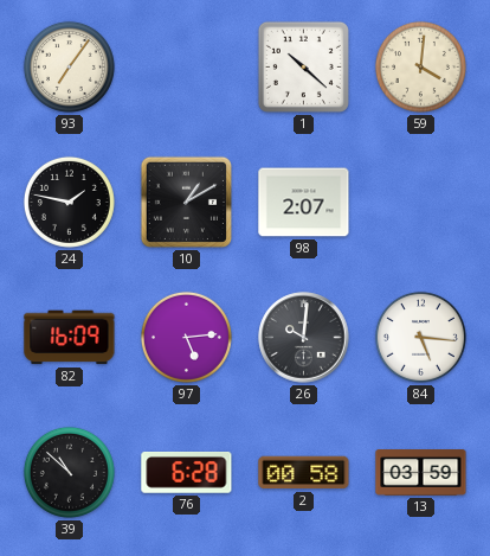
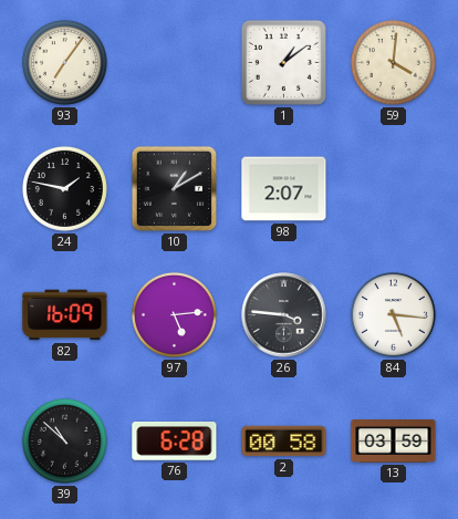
1: 10:22 -> 1:09
26: 10:01 -> 3:46
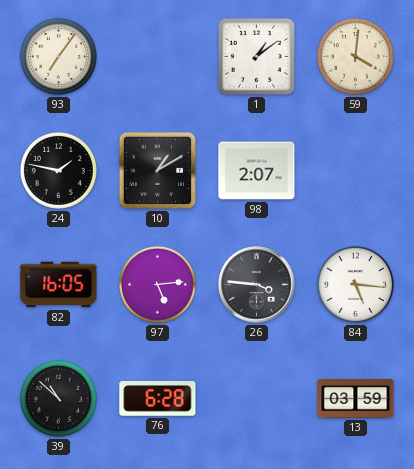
82: 16:09 -> 16:05
2: 00:58 -> none
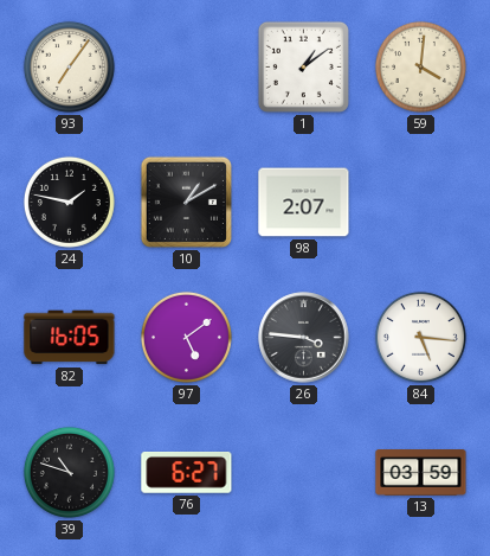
97: 5:14 -> 5:09
39: 10:52 -> 10:48
76: 6:28 -> 6:27
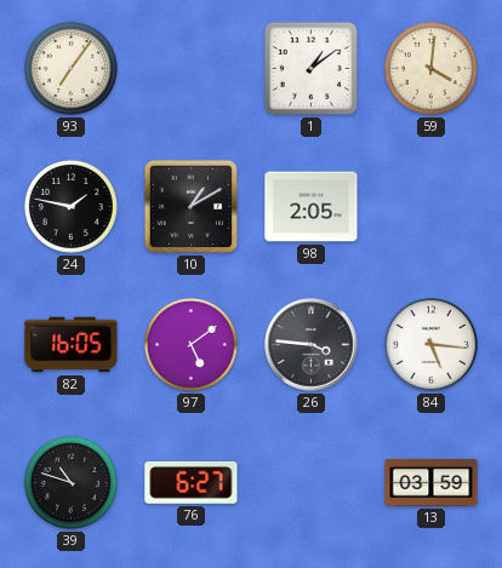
98: 2:07 -> 2:05
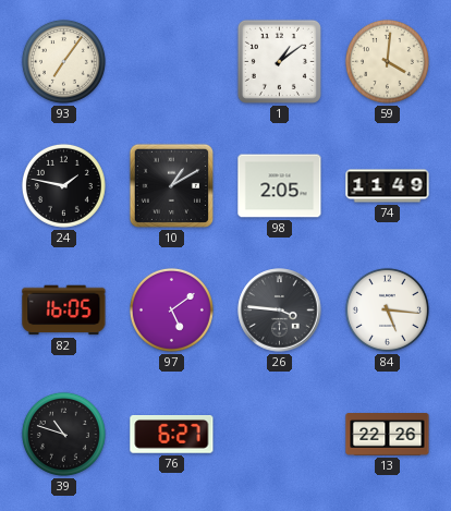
74: none -> 11:49
13: 03:59 -> 22:26
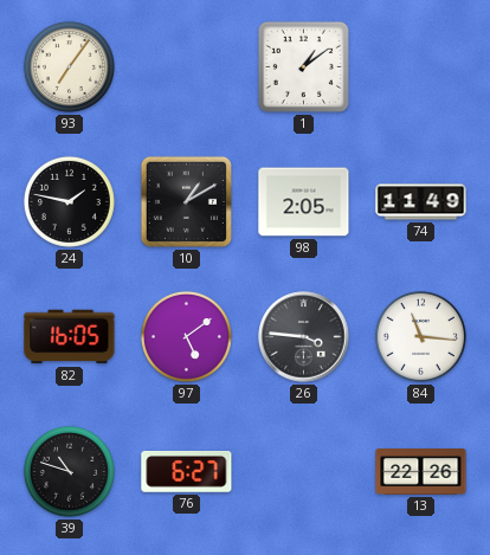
59: 4:01 -> none
84: 5:16 -> 11:16
